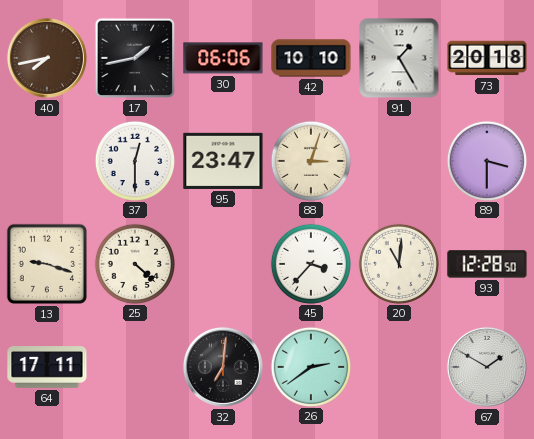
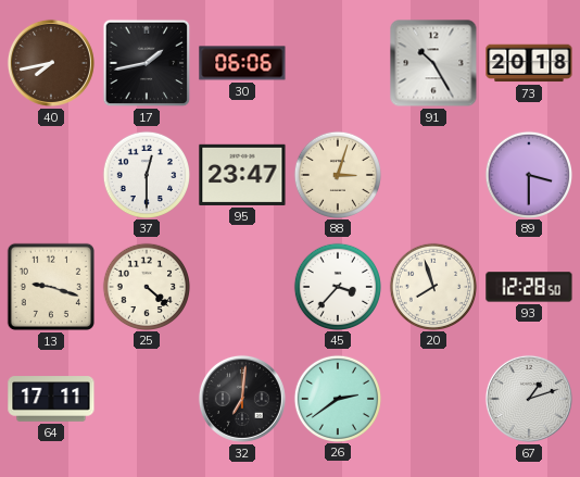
42: 10:10 -> none
91: 1:25 -> 10:25
20: 11:01 -> 7:57
67: 1:50 -> 1:12
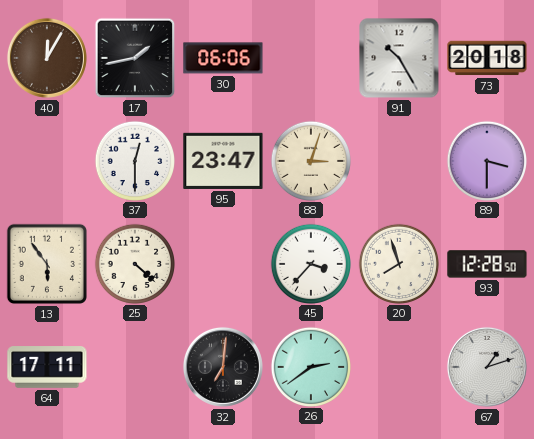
40: 7:43 -> 12:05
13: 9:18 -> 5:54
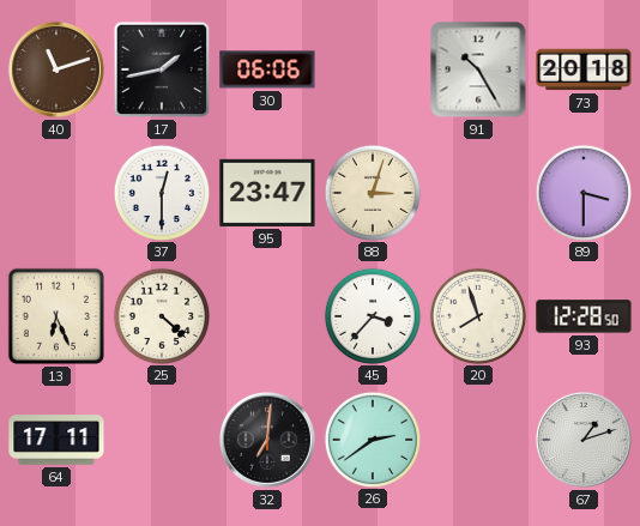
40: 12:05 -> 11:12
13: 5:54 -> 6:26
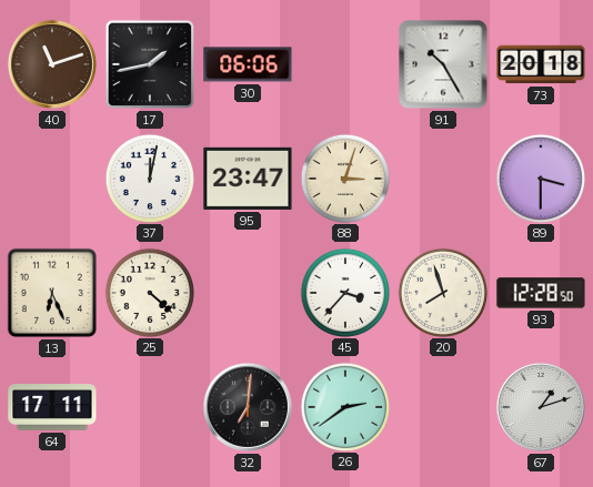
37: 12:30 -> 12:02
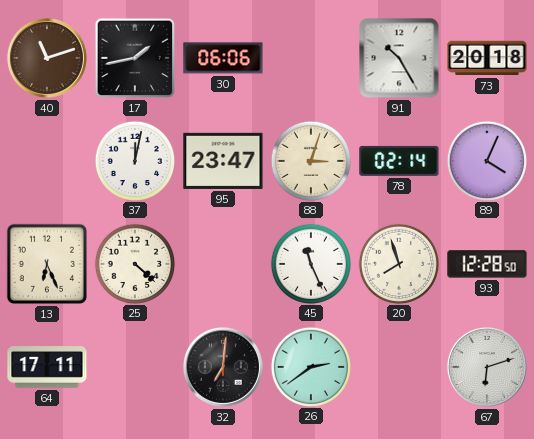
78: none -> 02:14
89: 3:30 -> 4:04
45: 3:37 -> 11:26
67: 1:12 -> 6:12
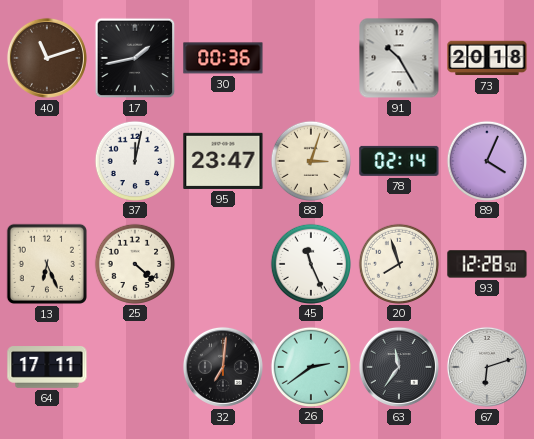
30: 06:06 -> 00:36
63: none -> 11:36
